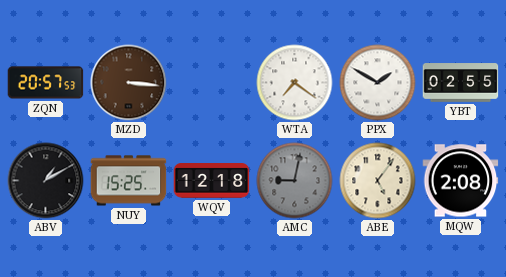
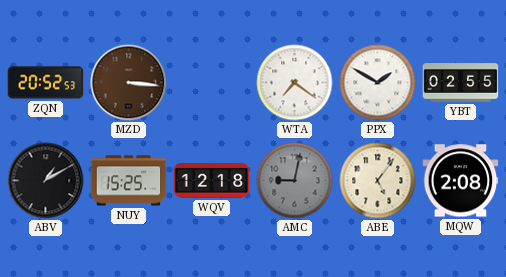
ZQN: 20:57 -> 20:52
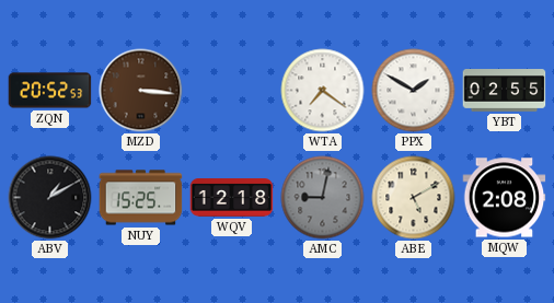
ABE: 5:06 -> 5:10
